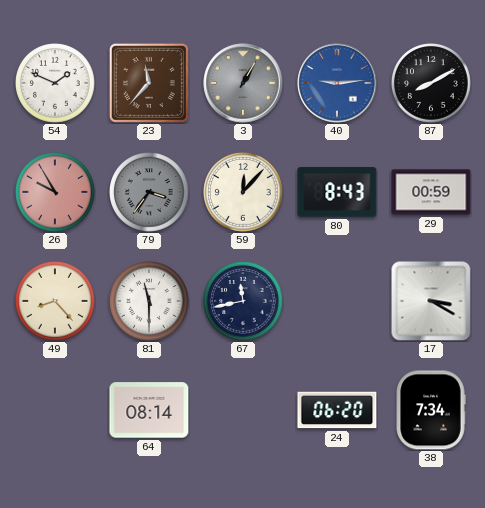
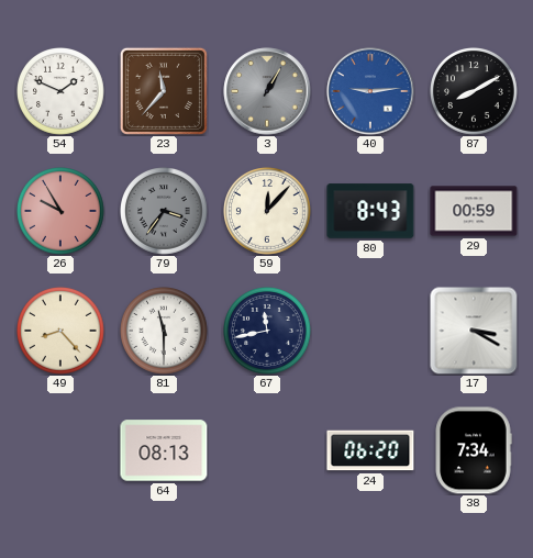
64: 08:14 -> 08:13
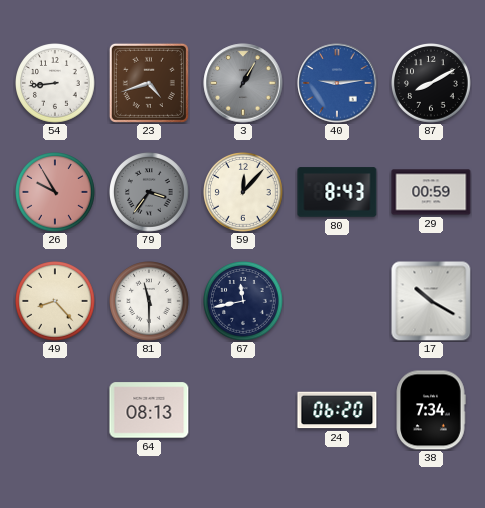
54: 1:49 -> 8:44
23: 11:37 -> 4:42
17: 3:20 -> 10:20
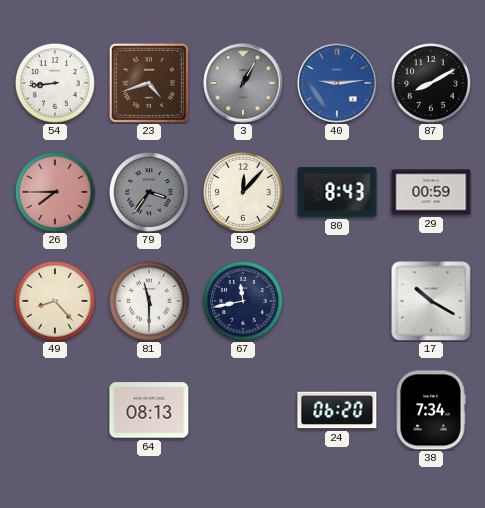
26: 9:55 -> 7:45
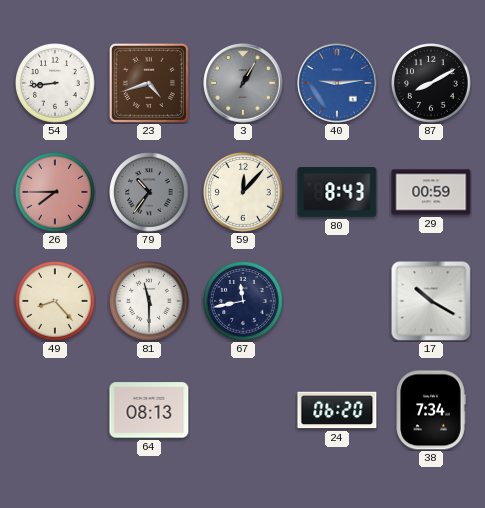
79: 3:36 -> 10:36
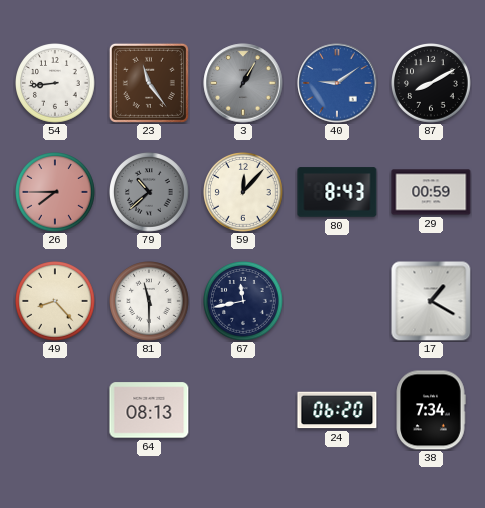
23: 4:42 -> 11:24
40: 9:14 -> 9:09
79: 10:36 -> 10:38
17: 10:20 -> 1:20
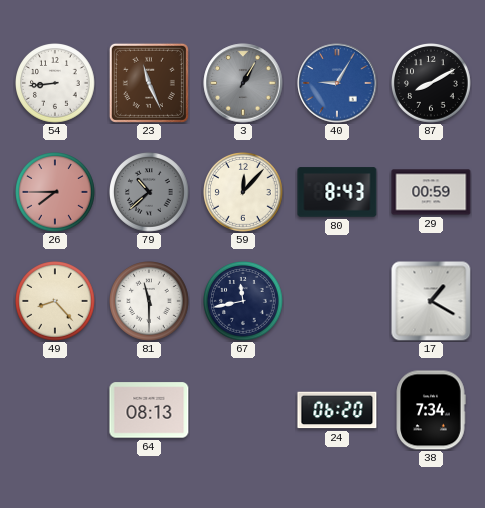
23: 11:24 -> 11:26
40: 9:09 -> 9:05
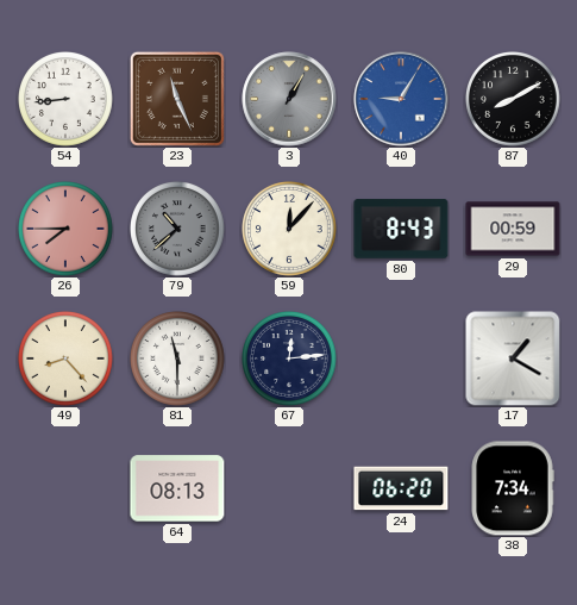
67: 11:43 -> 12:14
